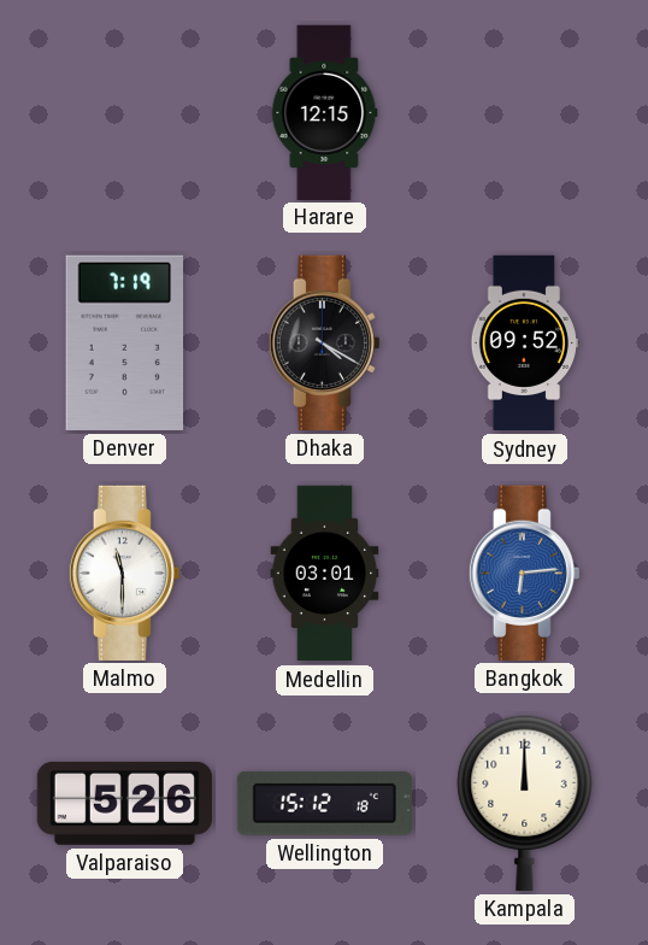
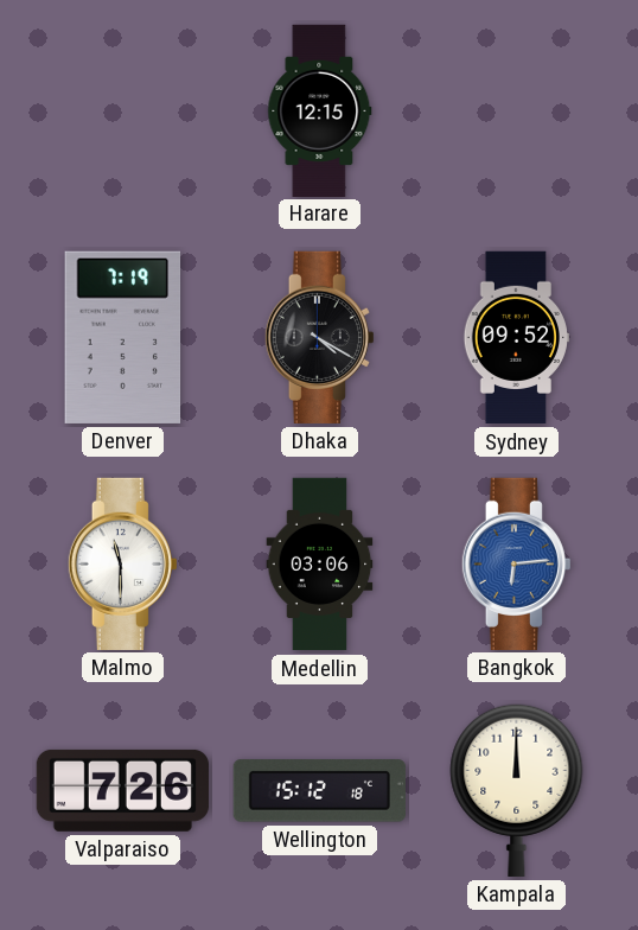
Medellin: 03:01 -> 03:06
Valparaiso: 5:26 -> 7:26
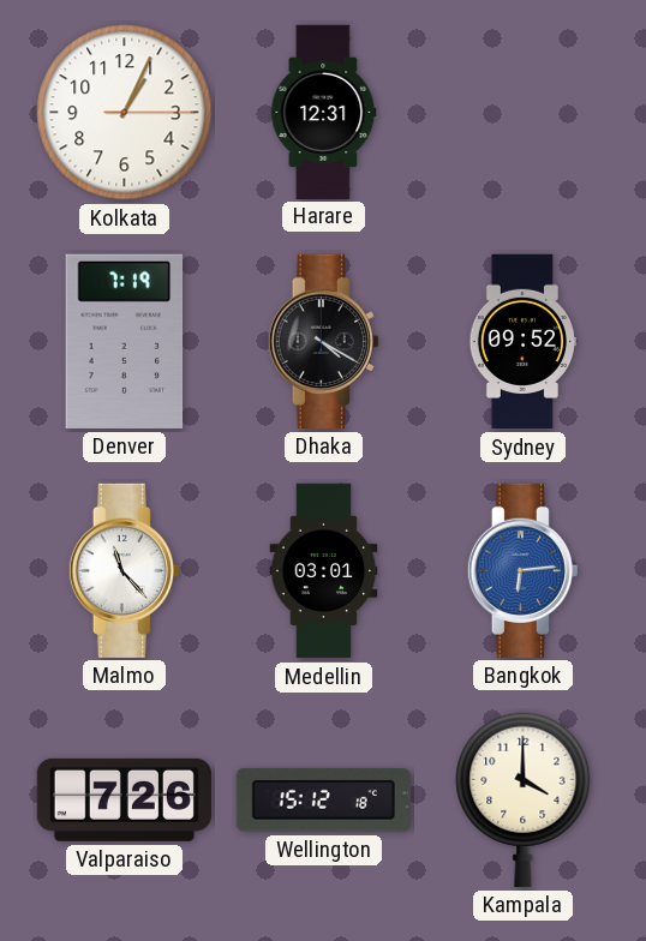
Kolkata: none -> 1:04
Harare: 12:15 -> 12:31
Malmo: 11:30 -> 11:23
Medellin: 03:06 -> 03:01
Kampala: 12:00 -> 4:00
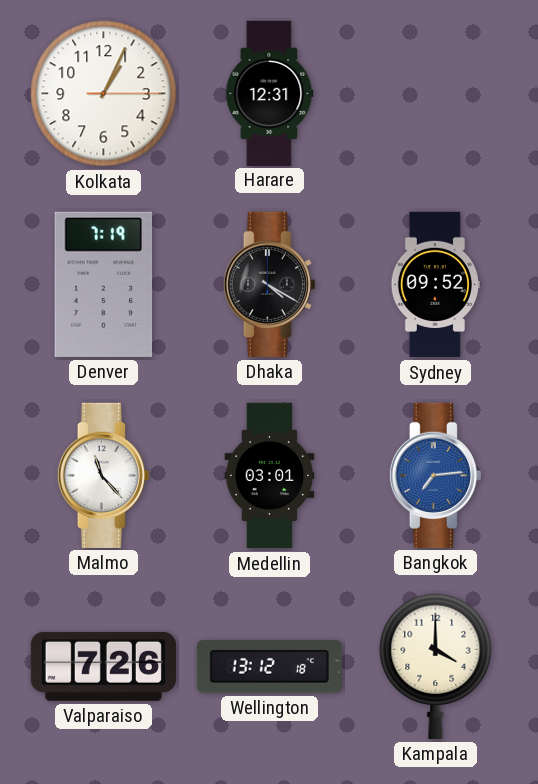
Bangkok: 6:14 -> 7:14
Wellington: 15:12 -> 13:12
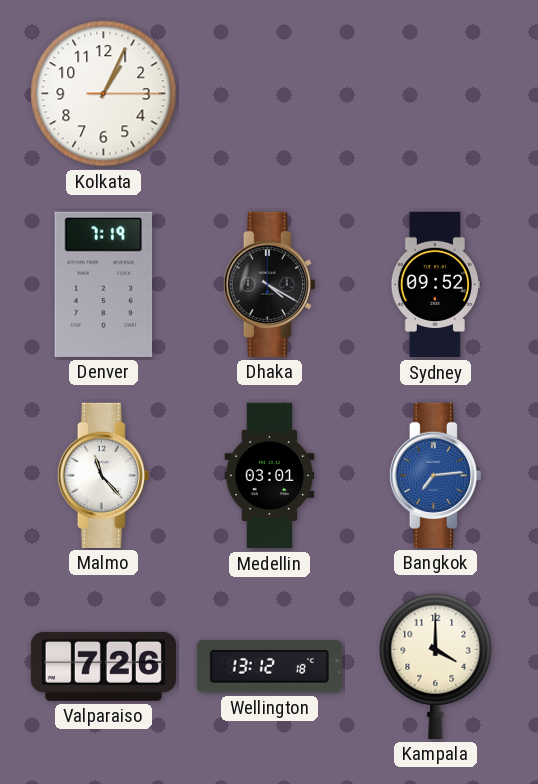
Harare: 12:31 -> none
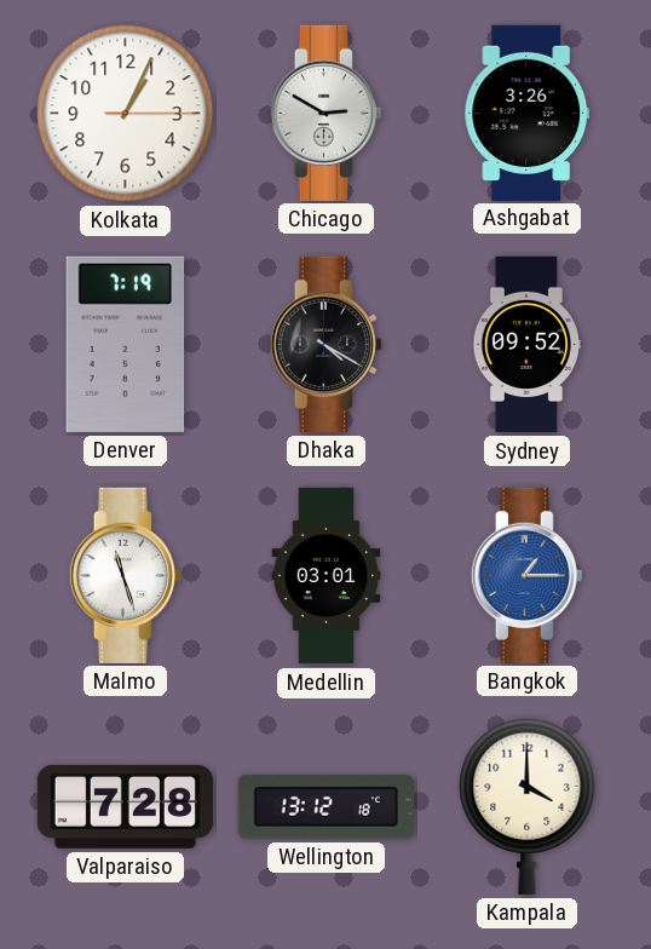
Chicago: none -> 2:50
Ashgabat: none -> 3:26
Malmo: 11:23 -> 11:27
Bangkok: 7:14 -> 1:15
Valparaiso: 7:26 -> 7:28
